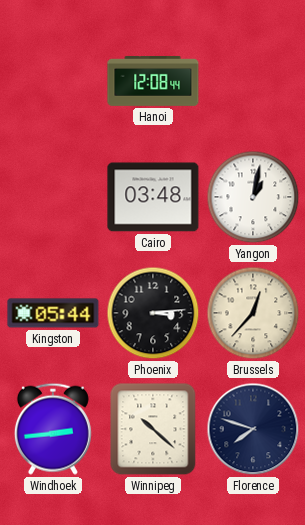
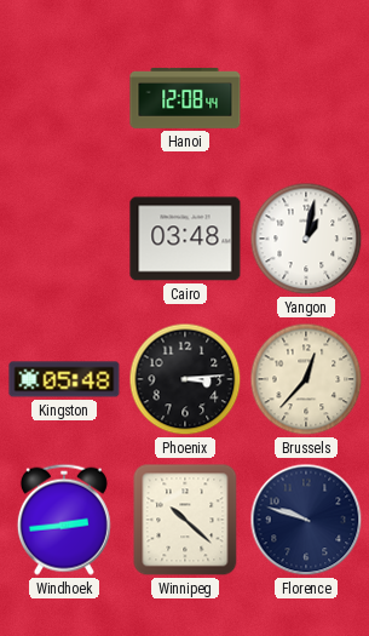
Kingston: 05:44 -> 05:48
Florence: 7:48 -> 9:48
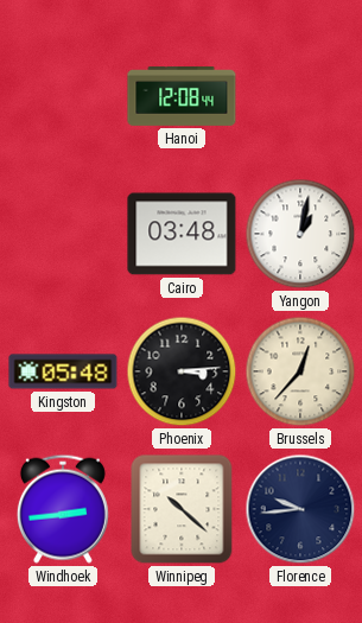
Florence: 9:48 -> 9:44
